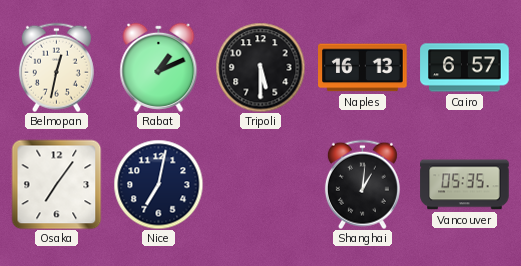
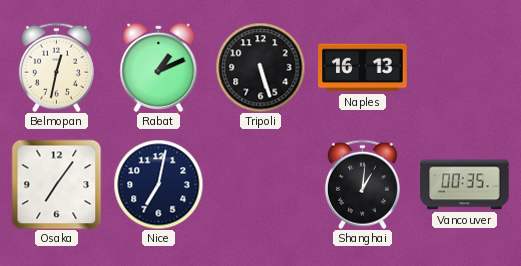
Tripoli: 5:30 -> 5:27
Cairo: 6:57 -> none
Vancouver: 05:35 -> 00:35
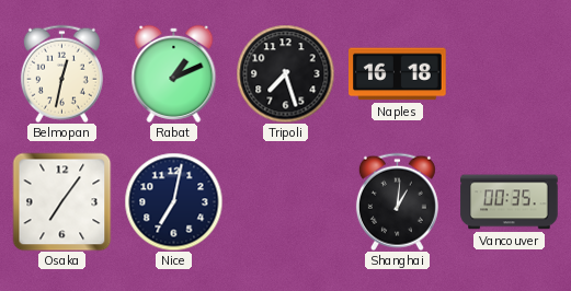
Tripoli: 5:27 -> 7:27
Naples: 16:13 -> 16:18
